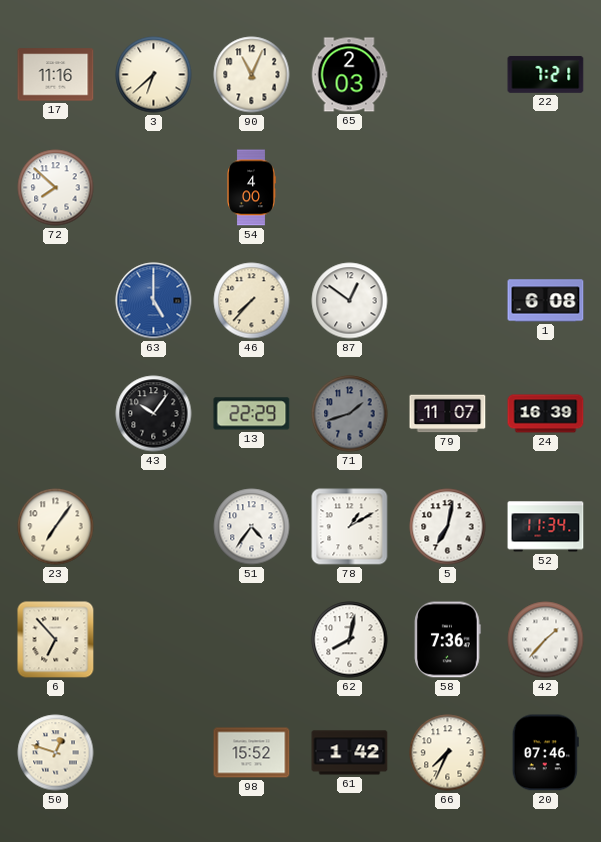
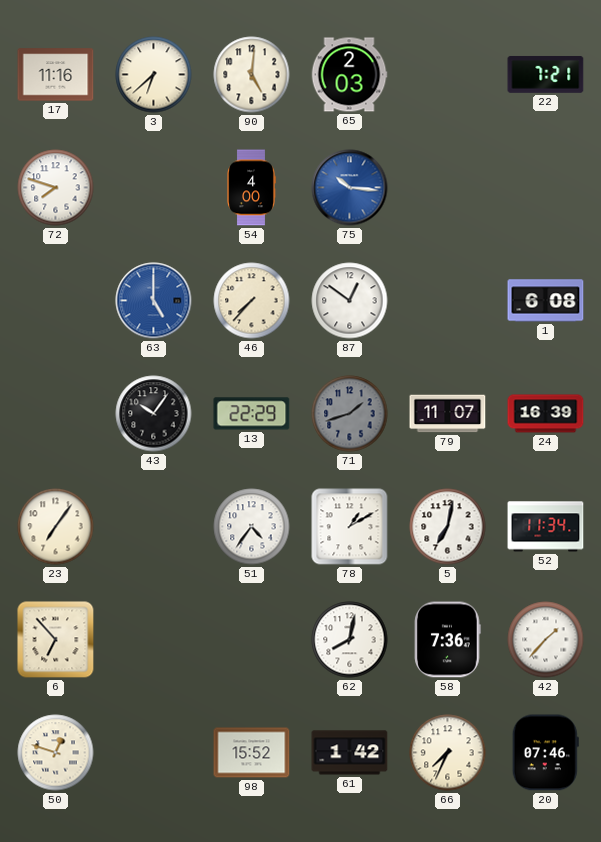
90: 11:04 -> 5:01
72: 7:52 -> 7:48
75: none -> 10:16
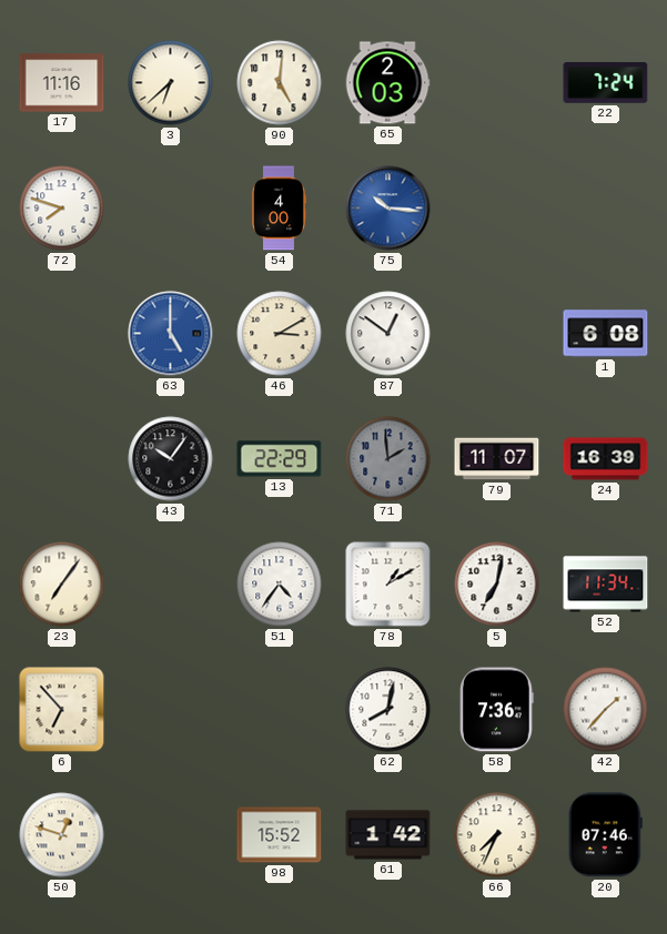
22: 7:21 -> 7:24
46: 7:37 -> 3:10
71: 1:42 -> 1:59
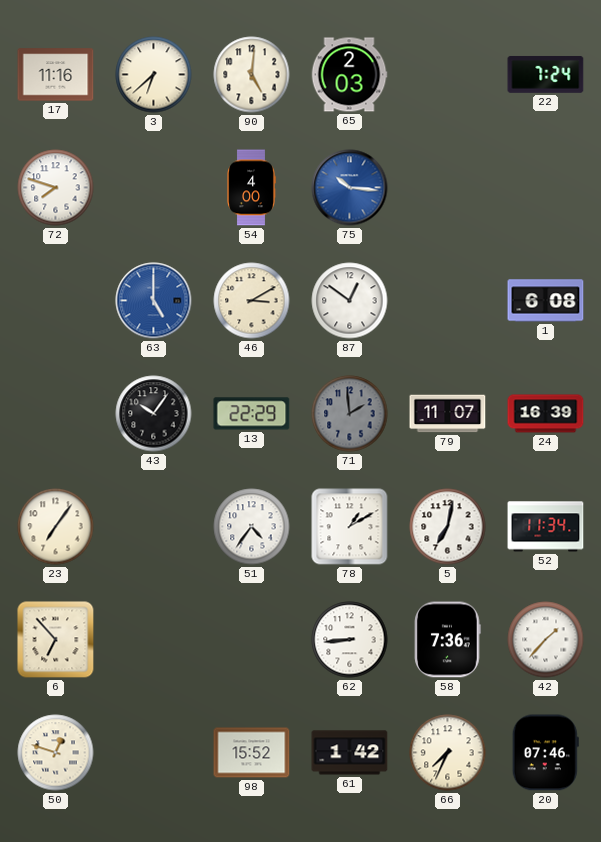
62: 8:02 -> 8:44
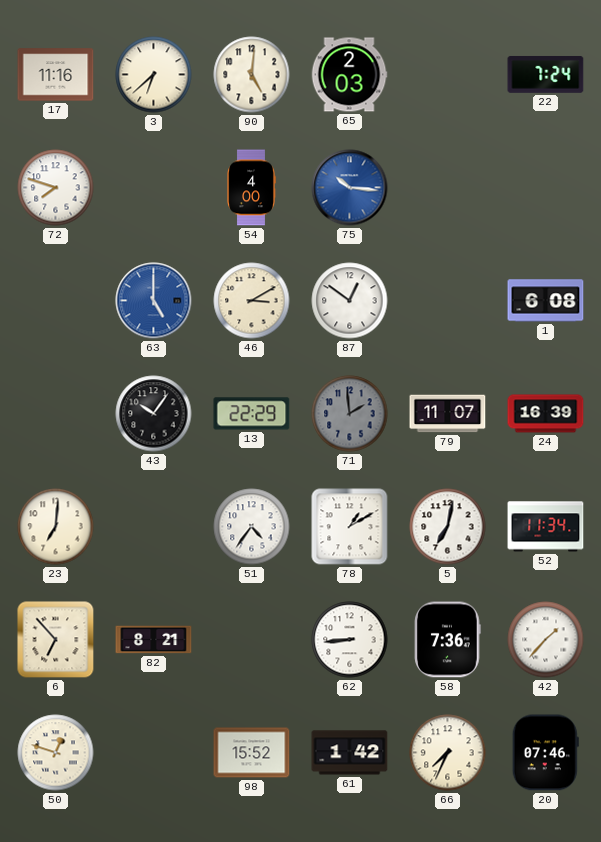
23: 7:06 -> 7:01
82: none -> 8:21
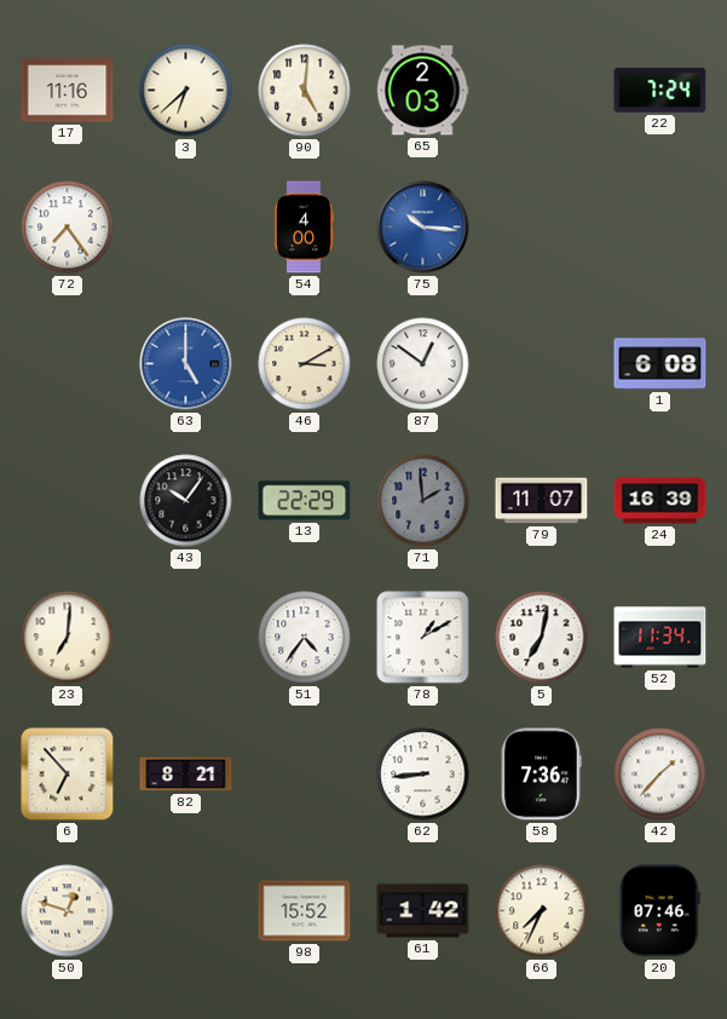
72: 7:48 -> 7:24
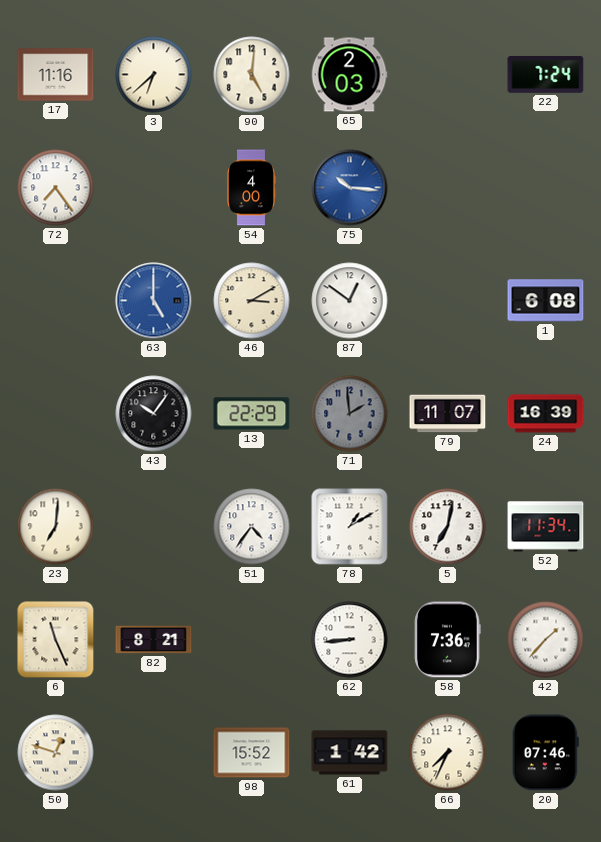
6: 6:53 -> 11:26
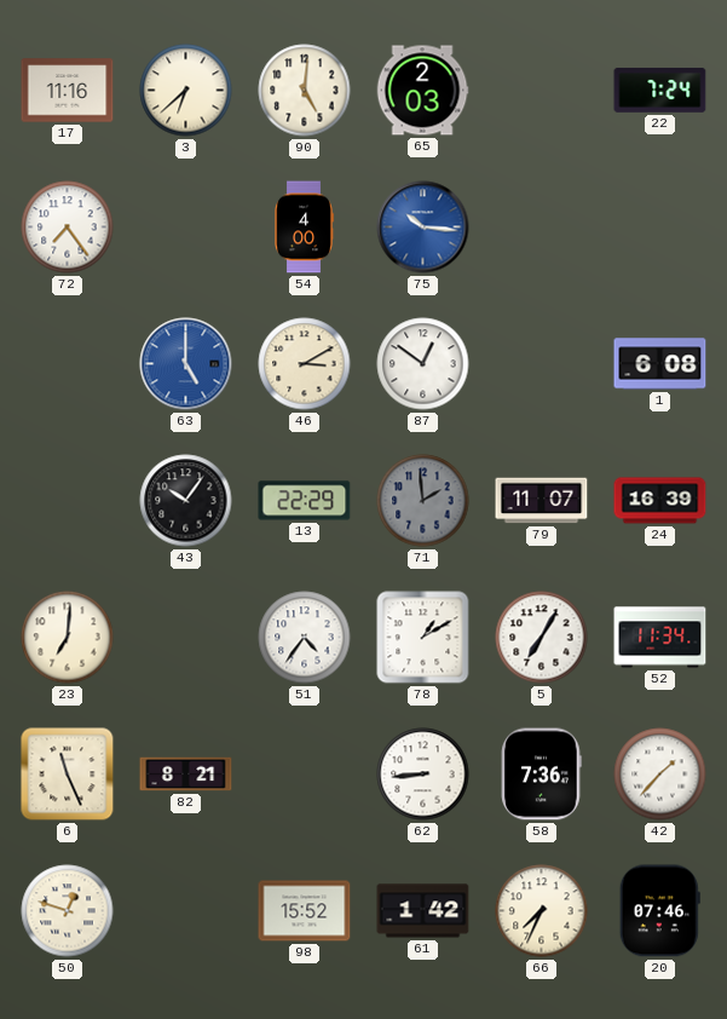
5: 7:02 -> 7:05
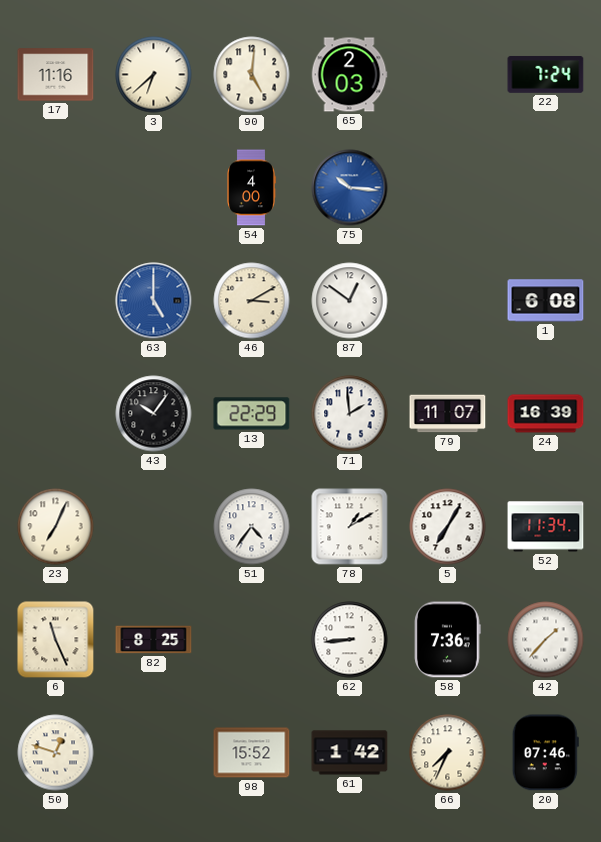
72: 7:24 -> none
71 dial: grey -> white
23: 7:01 -> 7:04
82: 8:21 -> 8:25
